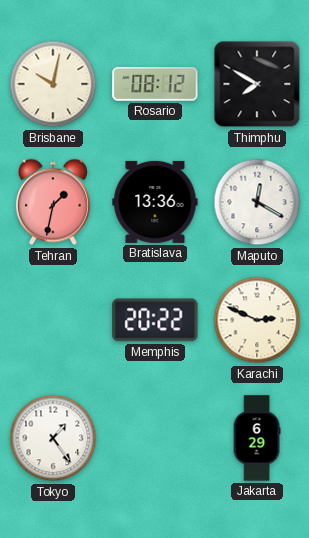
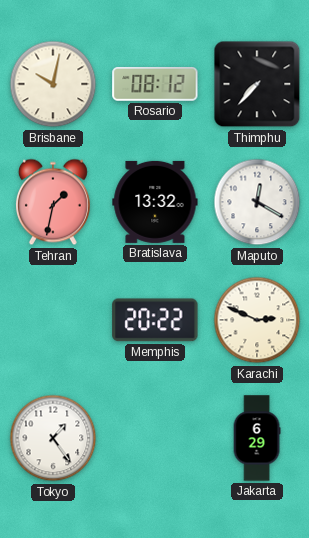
Thimphu: 7:50 -> 7:37
Bratislava: 13:36 -> 13:32
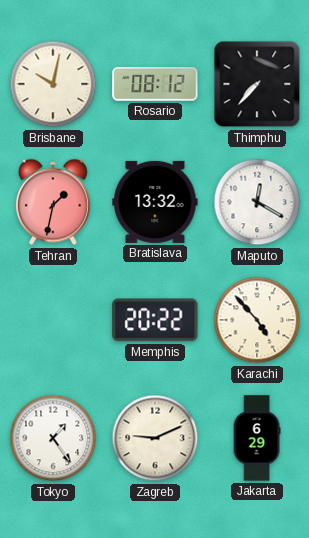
Karachi: 2:49 -> 4:53
Zagreb: none -> 9:11
